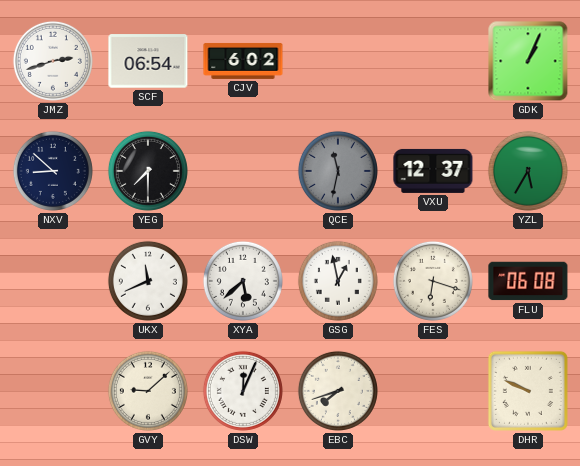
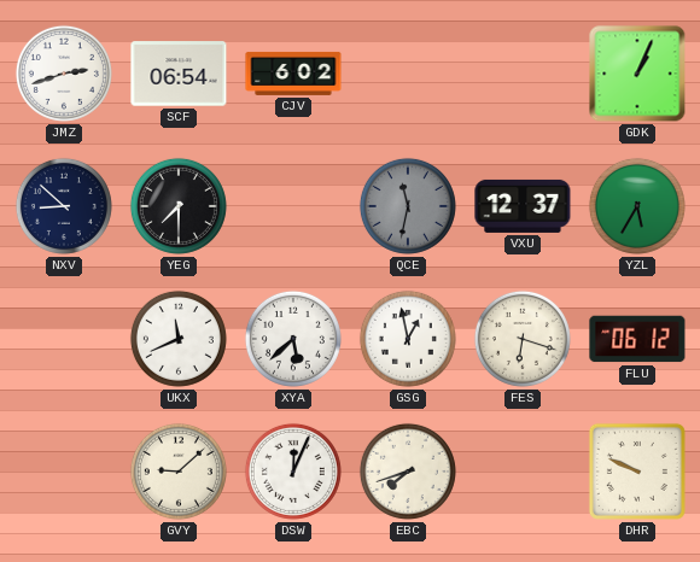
FLU: 06:08 -> 06:12
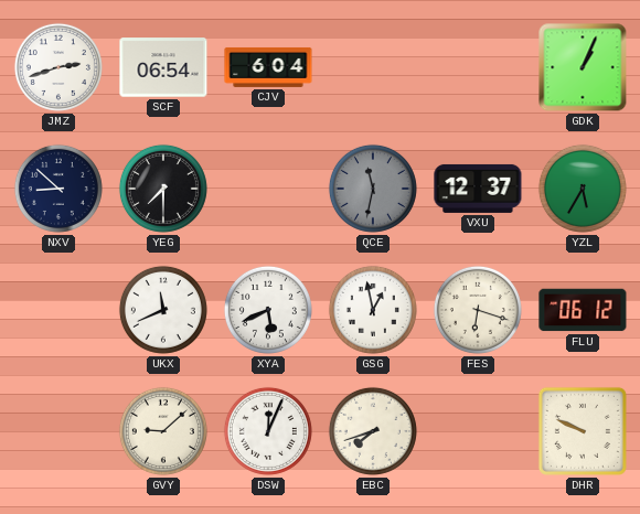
CJV: 6:02 -> 6:04
XYA: 5:38 -> 5:41
